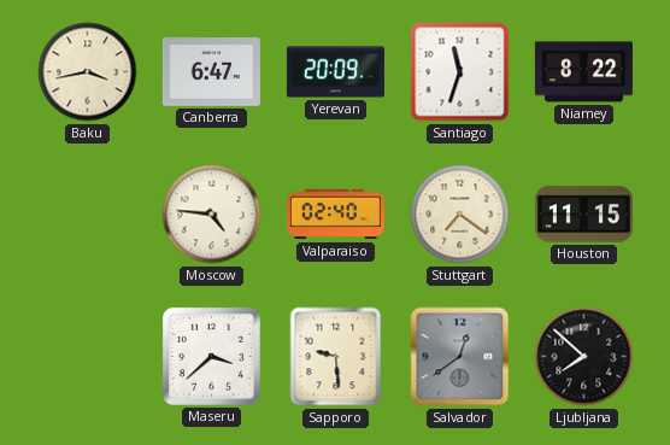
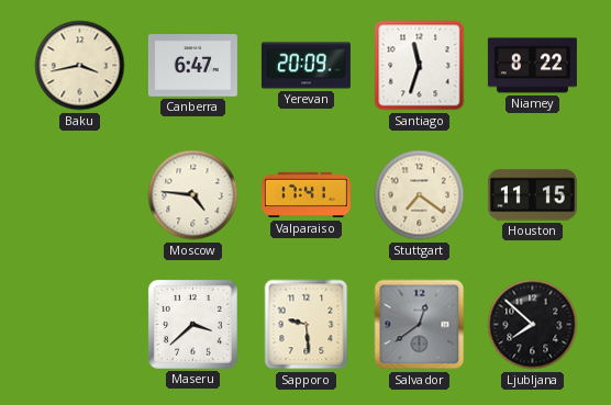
Valparaiso: 02:40 -> 17:41
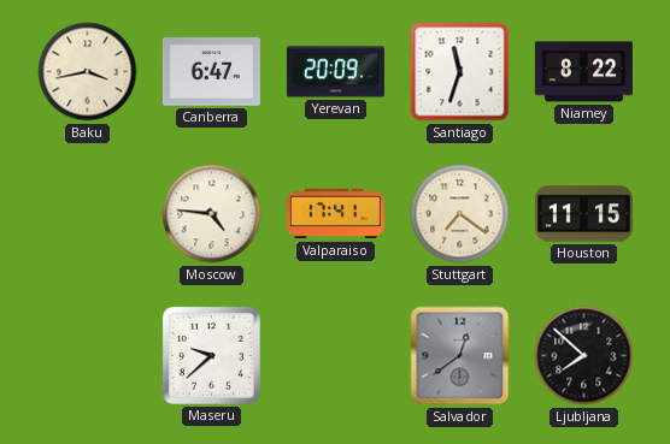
Maseru: 3:38 -> 9:38
Sapporo: 9:29 -> none
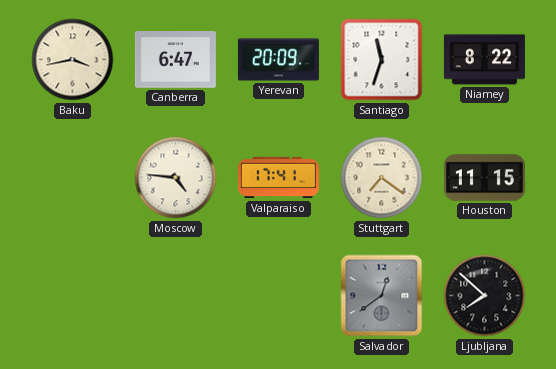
Maseru: 9:38 -> none
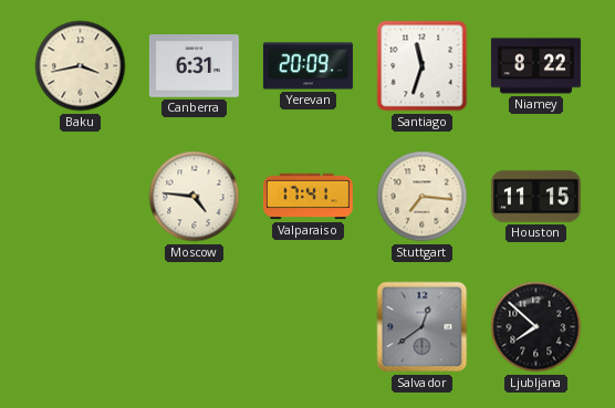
Canberra: 6:47 -> 6:31
Stuttgart: 7:21 -> 7:16
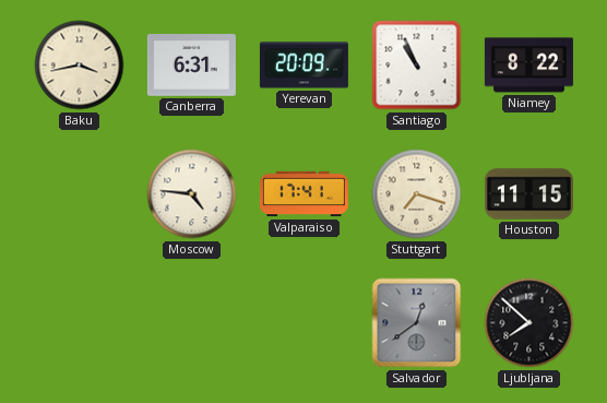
Santiago: 11:33 -> 10:56
Stuttgart: 7:16 -> 7:18
